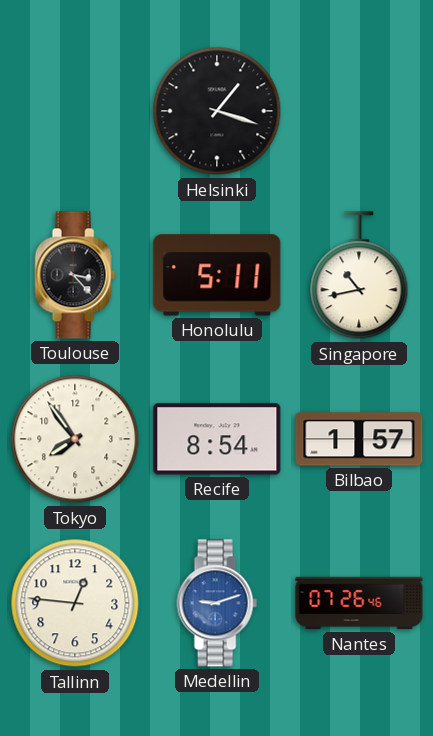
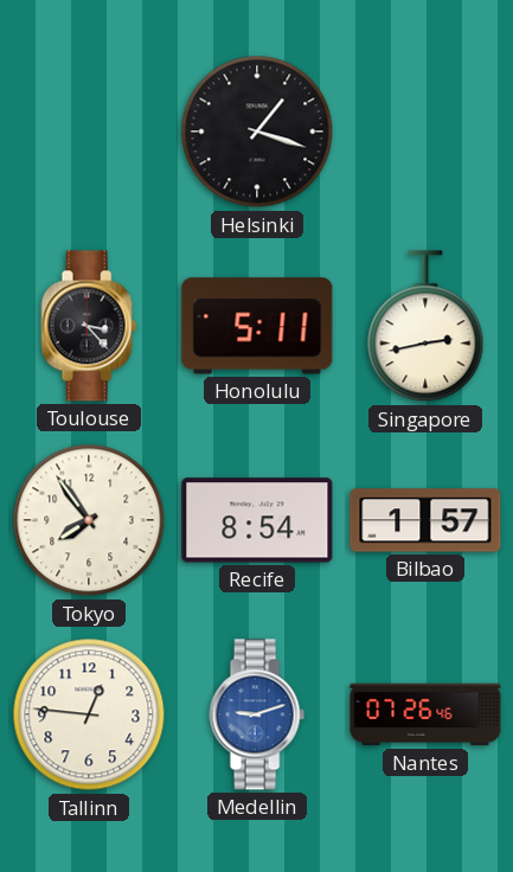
Singapore: 10:43 -> 2:43
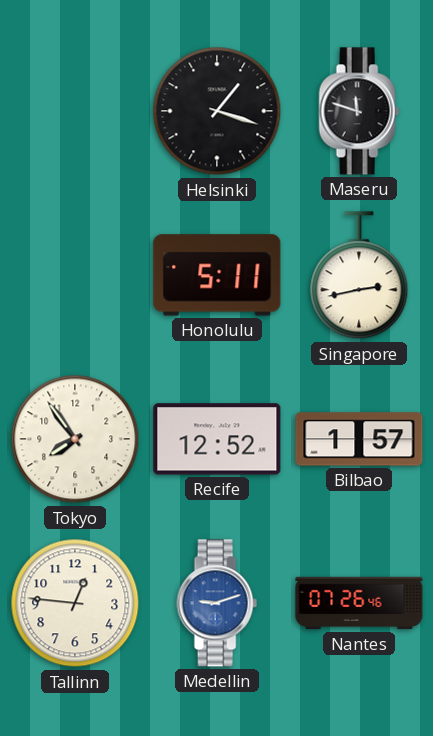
Maseru: none -> 11:48
Toulouse: 3:23 -> none
Recife: 8:54 -> 12:52
